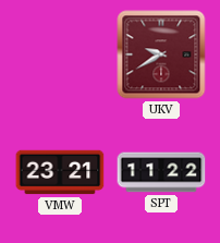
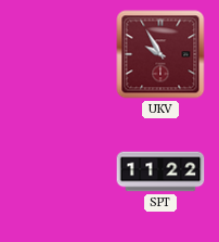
UKV: 9:40 -> 9:55
VMW: 23:21 -> none
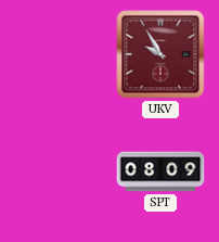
SPT: 11:22 -> 08:09
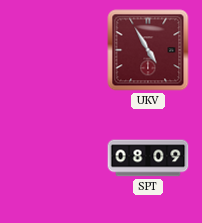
UKV: 9:55 -> 4:55
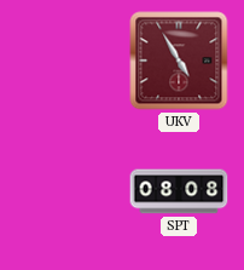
SPT: 08:09 -> 08:08
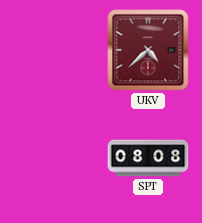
UKV: 4:55 -> 4:38
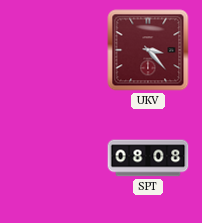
UKV: 4:38 -> 3:23
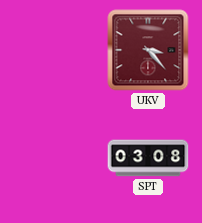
SPT: 08:08 -> 03:08
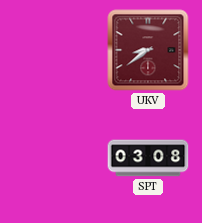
UKV: 3:23 -> 8:39
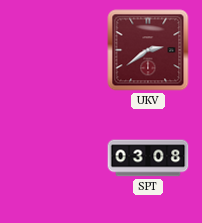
UKV: 8:39 -> 2:39
